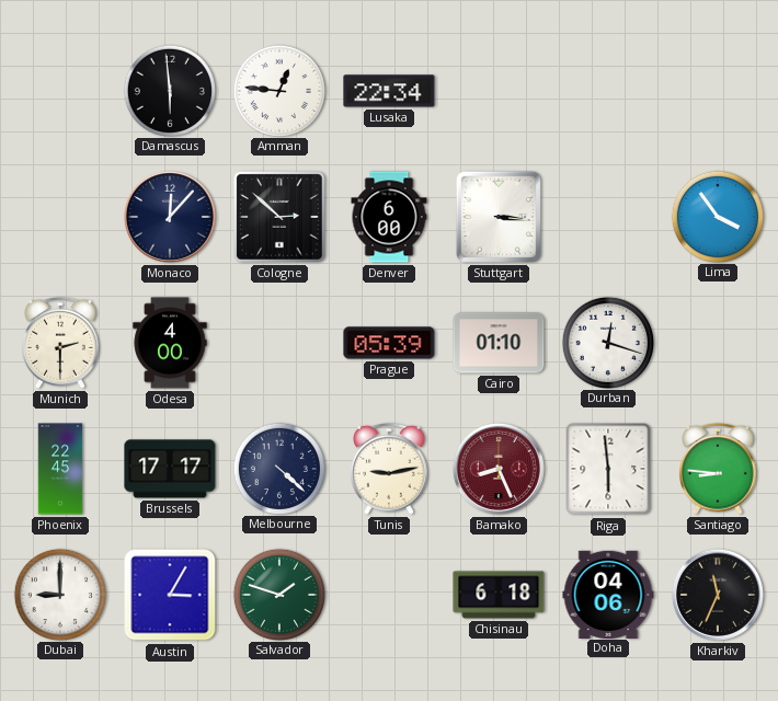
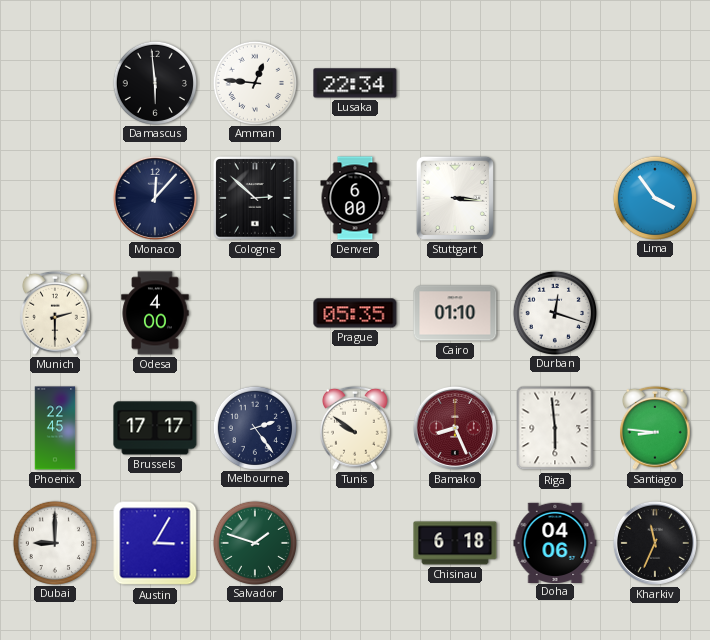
Prague: 05:39 -> 05:35
Melbourne: 4:22 -> 2:24
Tunis: 9:13 -> 9:51
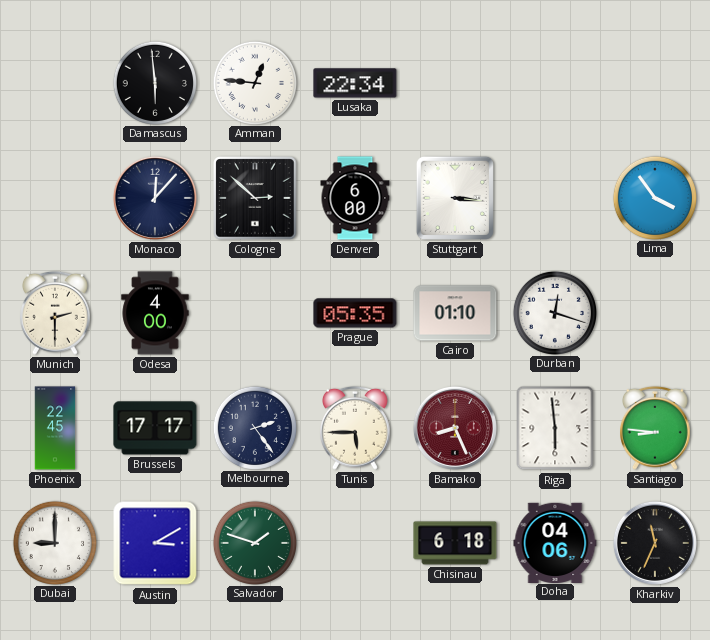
Tunis: 9:51 -> 5:45
Austin: 3:05 -> 3:10
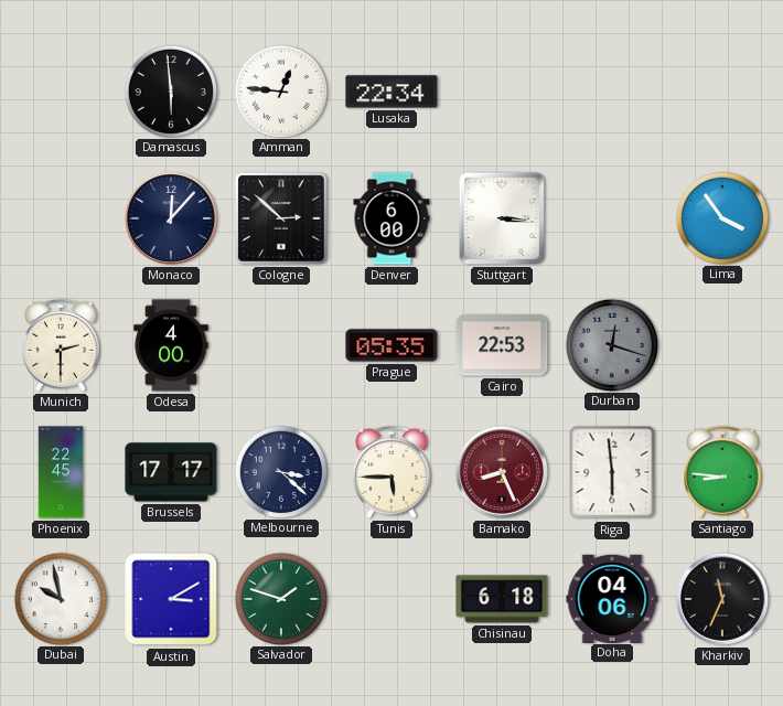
Cairo: 01:10 -> 22:53
Durban dial: white -> grey
Melbourne: 2:24 -> 3:22
Dubai: 9:00 -> 9:58
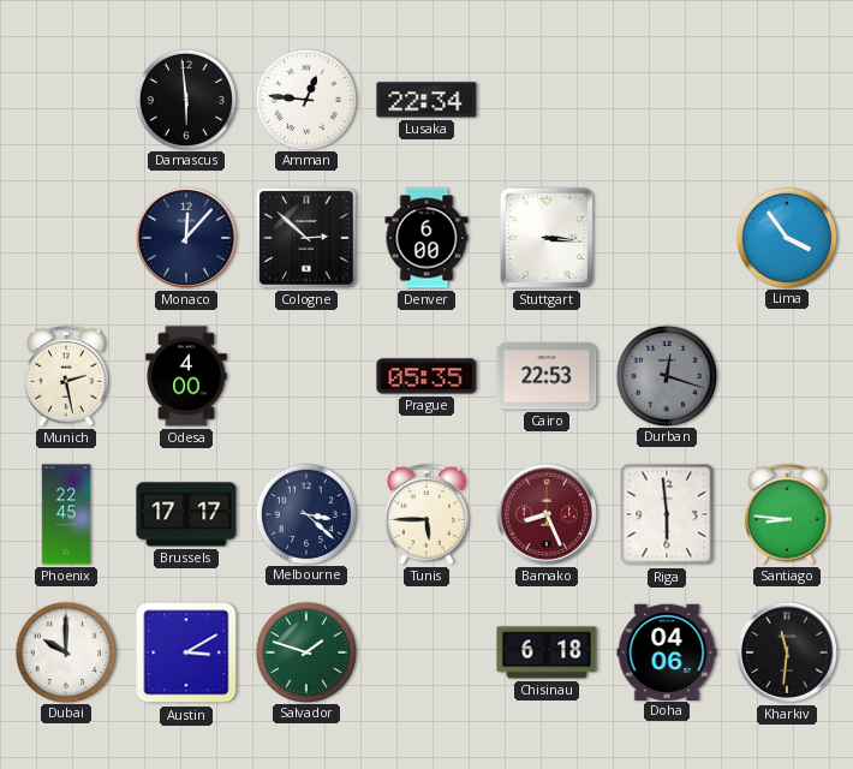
Munich: 2:30 -> 2:28
Dubai: 9:58 -> 10:00
Kharkiv: 11:34 -> 11:31
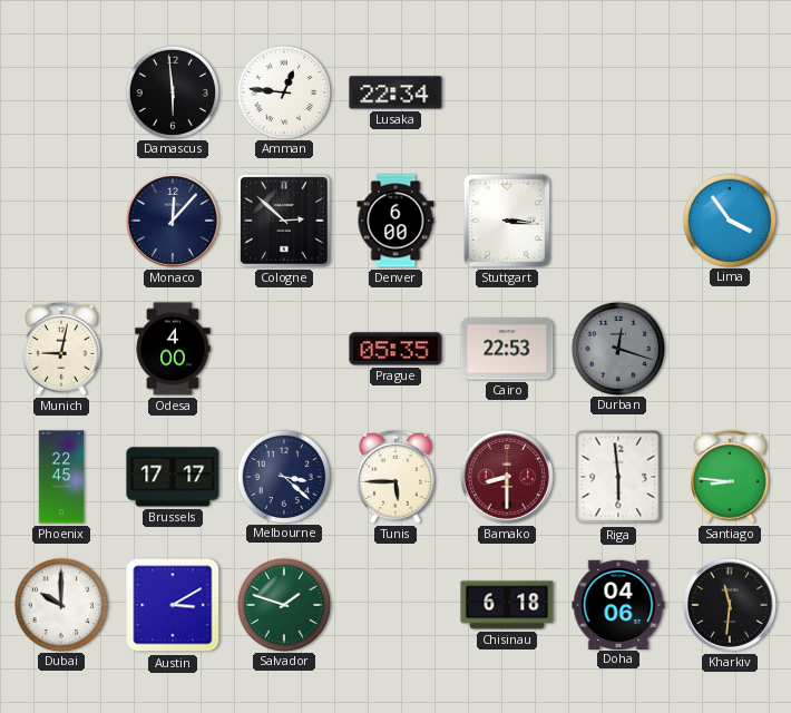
Munich: 2:28 -> 9:02
Bamako: 8:26 -> 8:30
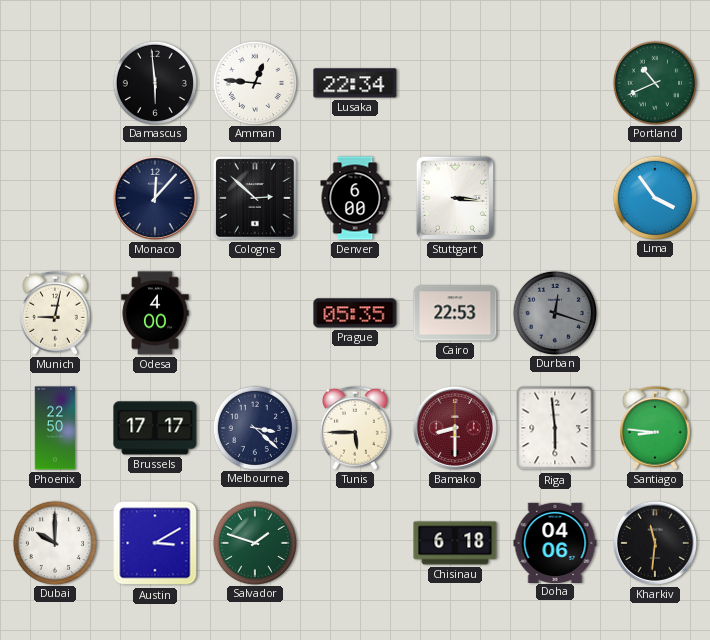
Portland: none -> 10:41
Phoenix: 22:45 -> 22:50
